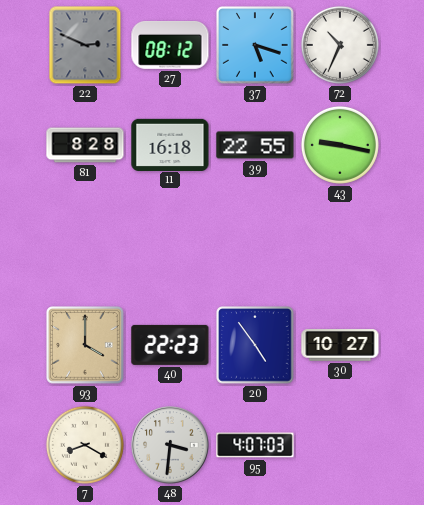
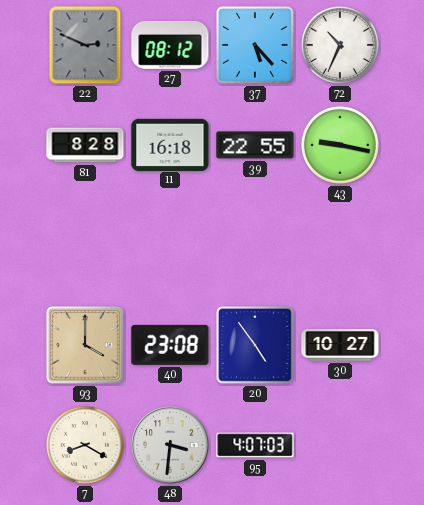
37: 5:18 -> 5:23
40: 22:23 -> 23:08
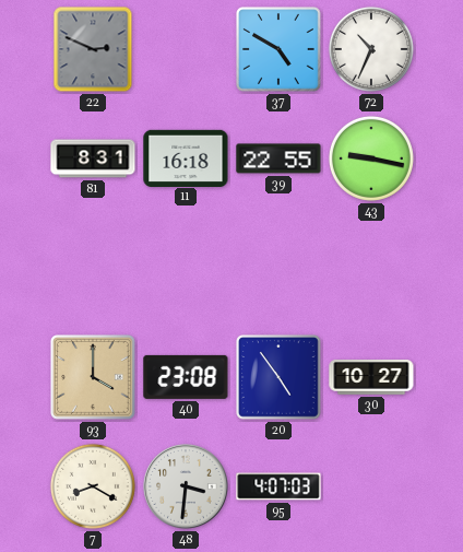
27: 08:12 -> none
37: 5:23 -> 4:50
81: 8:28 -> 8:31
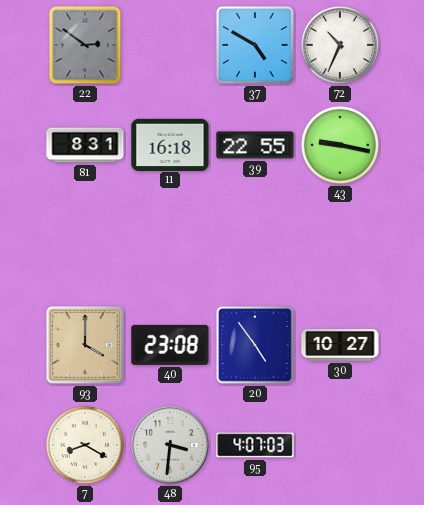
22: 2:49 -> 2:51
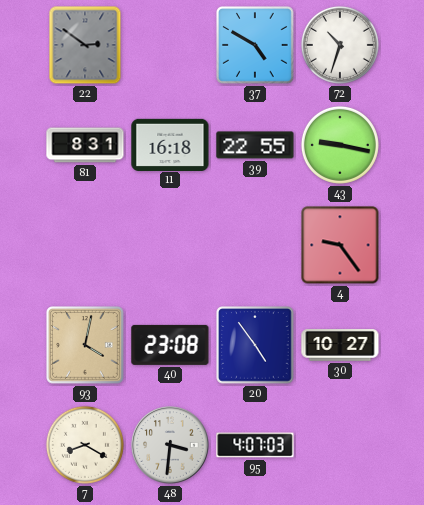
72: 10:34 -> 10:33
4: none -> 9:24
93: 4:00 -> 4:02
